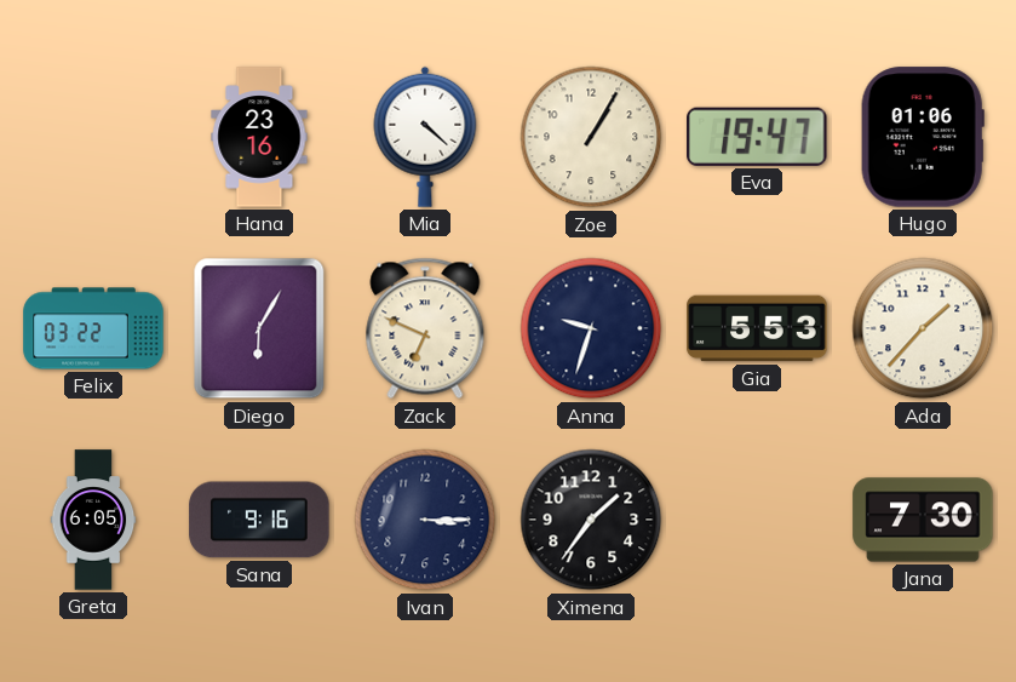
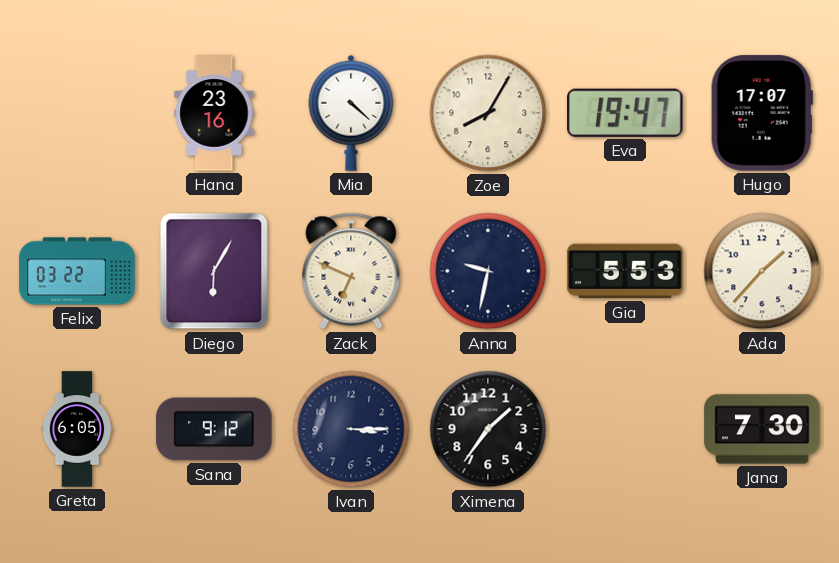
Zoe: 1:05 -> 8:05
Hugo: 01:06 -> 17:07
Anna: 9:33 -> 9:32
Sana: 9:16 -> 9:12
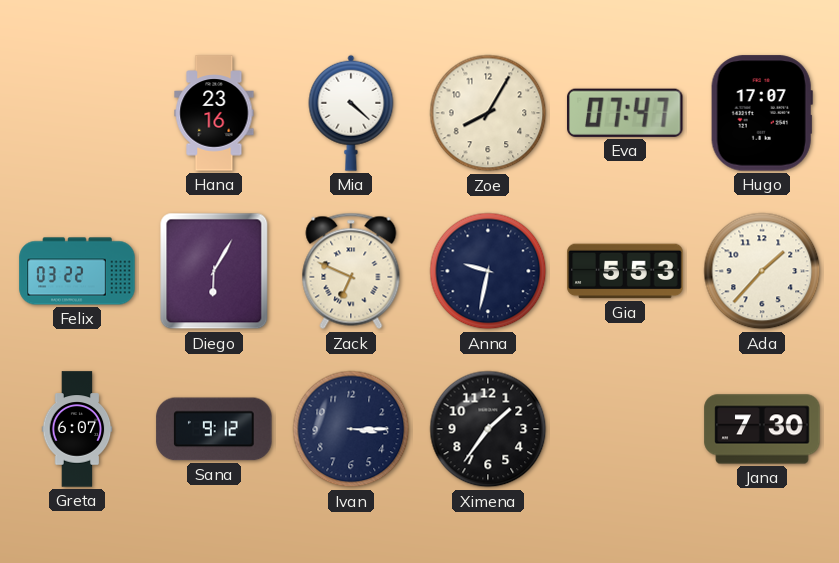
Eva: 19:47 -> 07:47
Greta: 6:05 -> 6:07
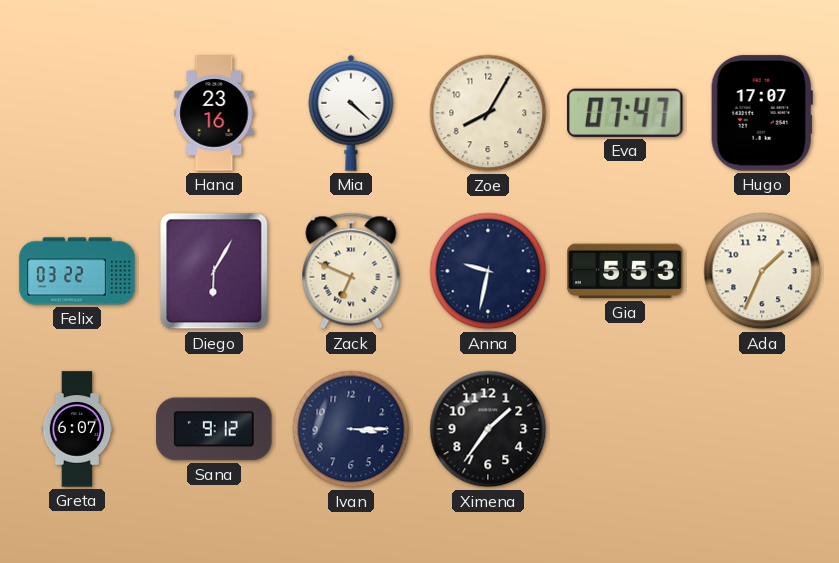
Ada: 1:37 -> 1:34
Jana: 7:30 -> none
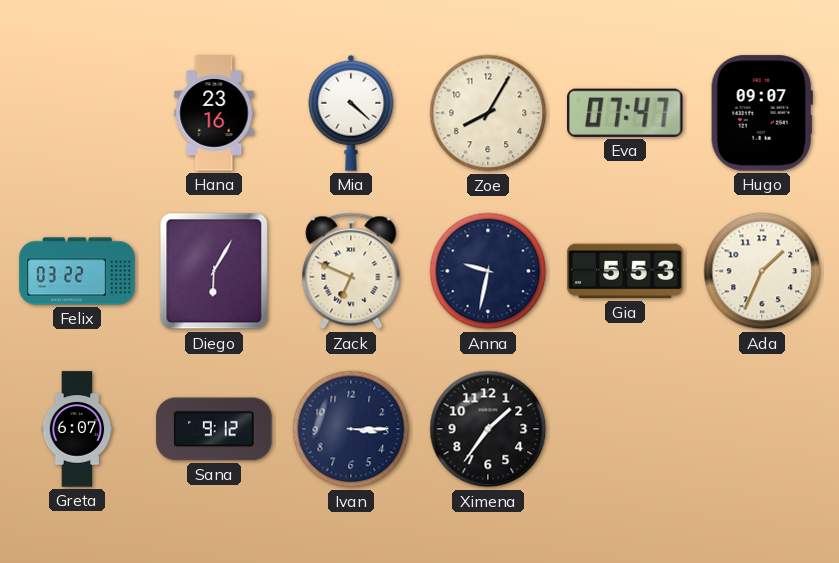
Hugo: 17:07 -> 09:07
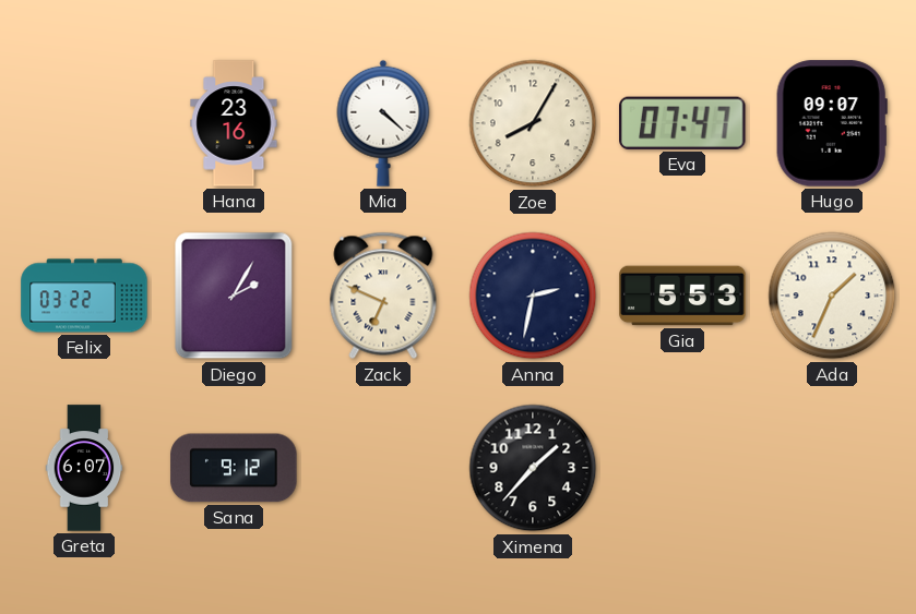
Diego: 6:05 -> 2:05
Anna: 9:32 -> 2:32
Ivan: 3:15 -> none
Ximena: 1:36 -> 1:37
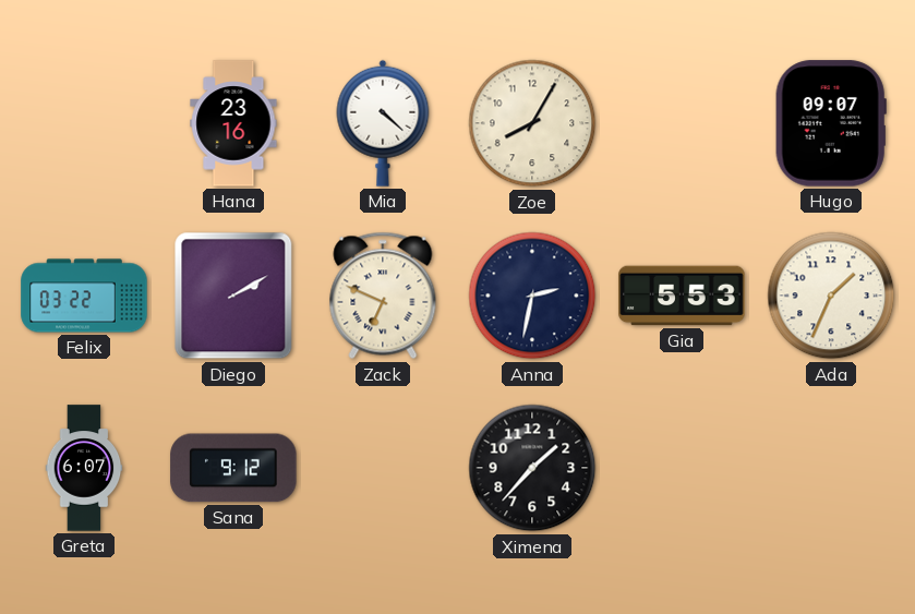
Eva: 07:47 -> none
Diego: 2:05 -> 2:10
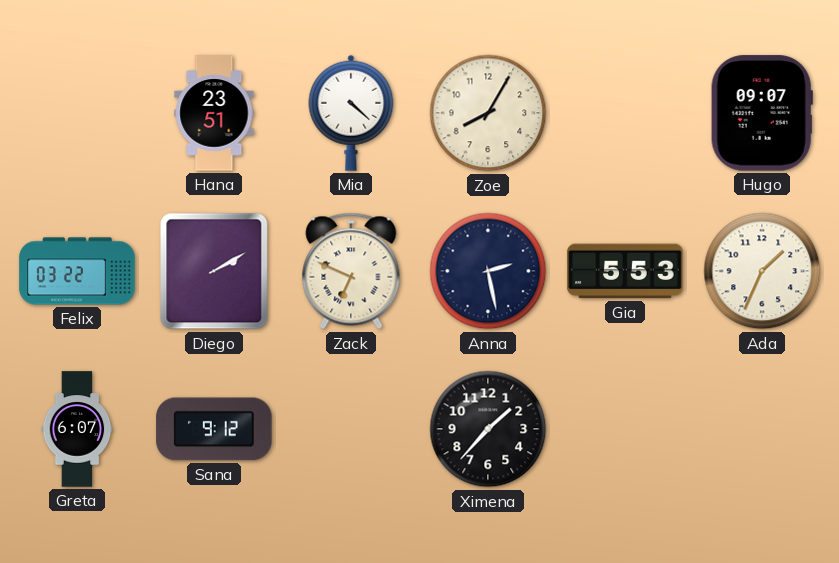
Hana: 23:16 -> 23:51
Anna: 2:32 -> 2:28
